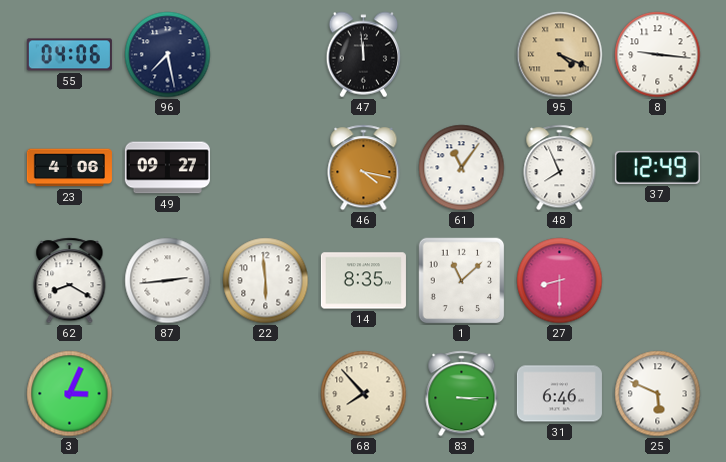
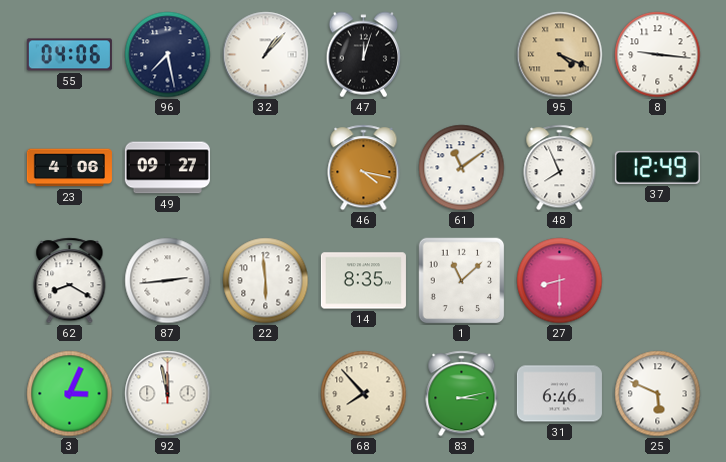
32: none -> 1:07
47: 11:59 -> 12:03
61: 11:06 -> 11:09
92: none -> 11:58
83: 3:15 -> 3:13
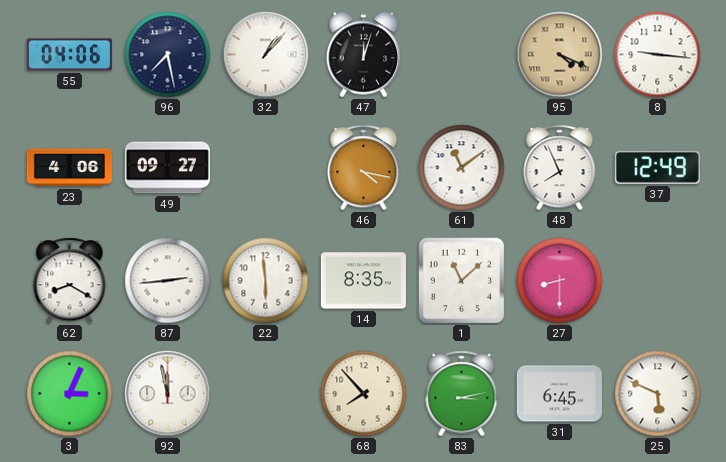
31: 6:46 -> 6:45
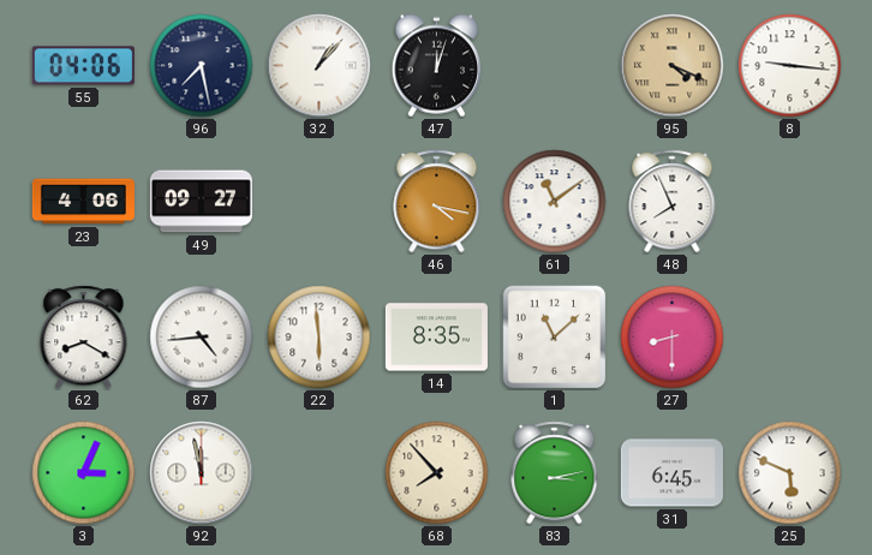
37: 12:49 -> none
87: 2:44 -> 4:44
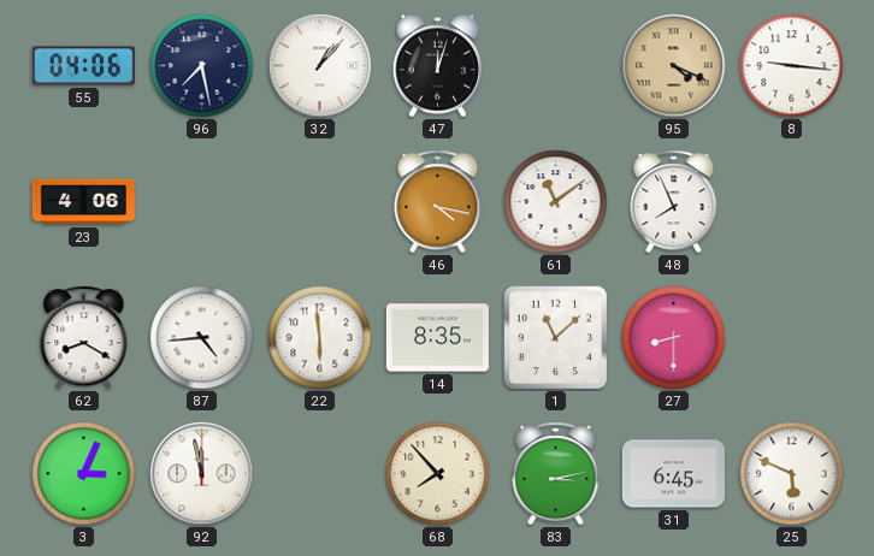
49: 09:27 -> none
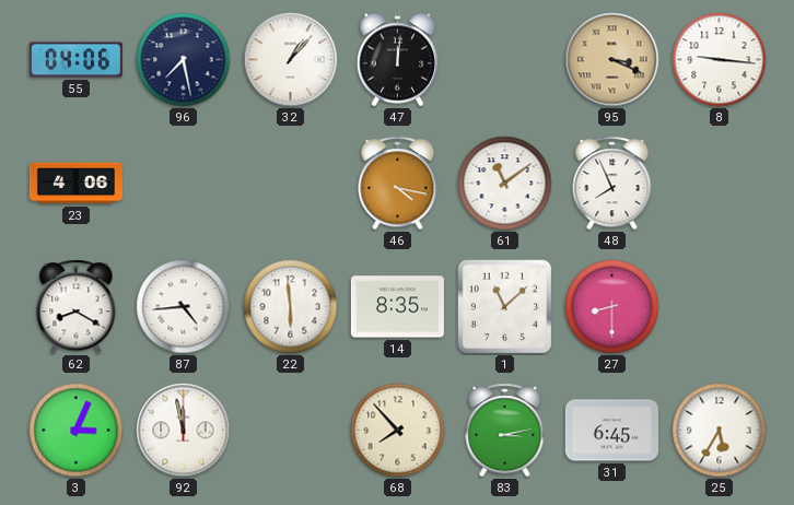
47: 12:03 -> 12:01
95: 4:19 -> 3:19
25: 5:49 -> 5:35
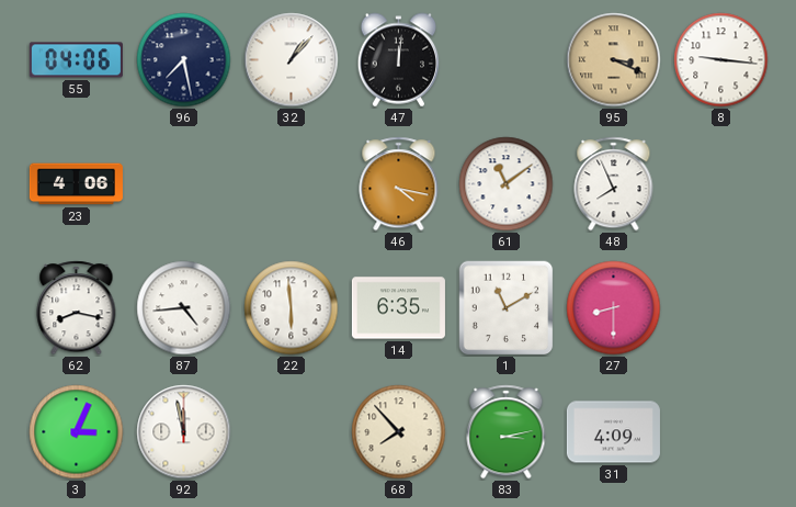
62: 8:20 -> 8:17
14: 8:35 -> 6:35
1: 11:08 -> 11:10
31: 6:45 -> 4:09
25: 5:35 -> none
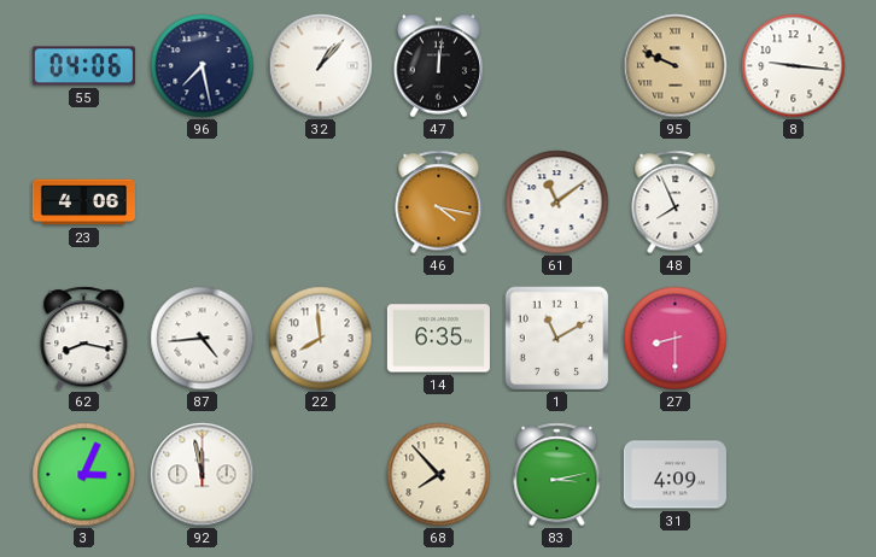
95: 3:19 -> 9:49
22: 5:59 -> 7:59
